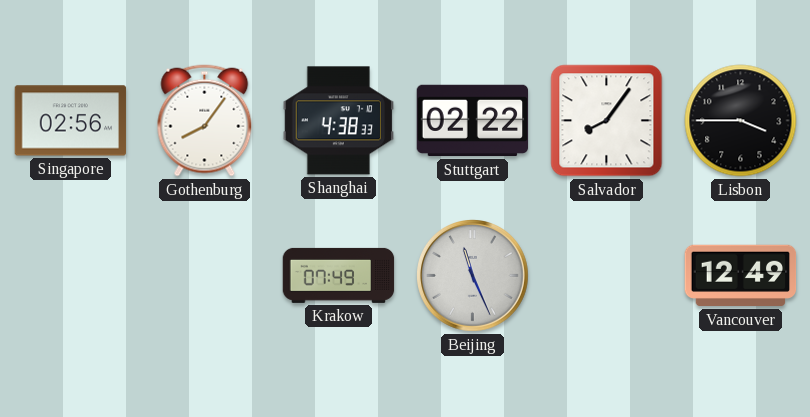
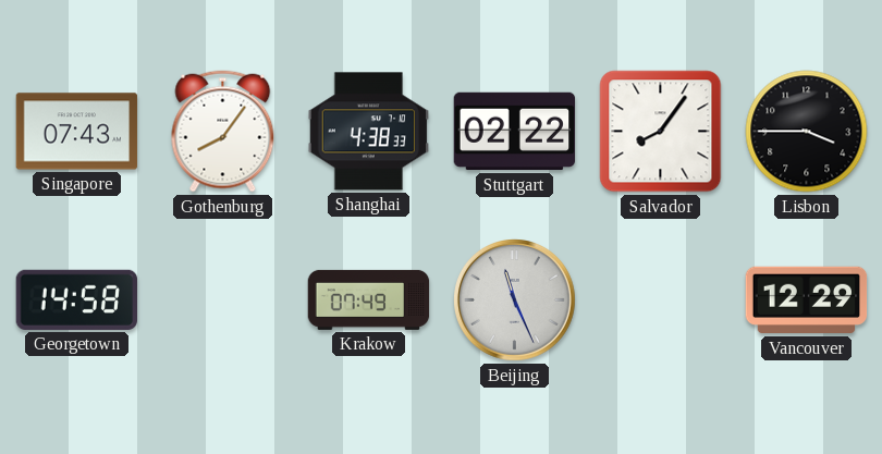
Singapore: 02:56 -> 07:43
Georgetown: none -> 14:58
Vancouver: 12:49 -> 12:29
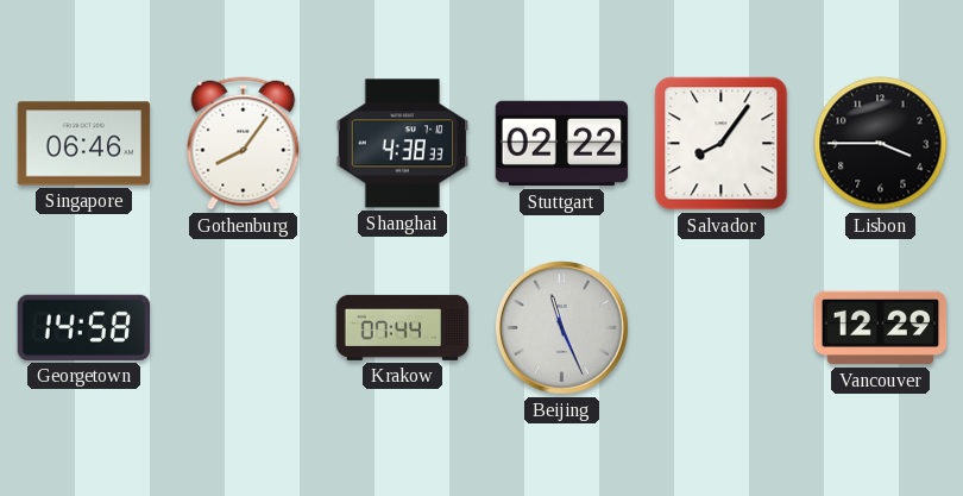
Singapore: 07:43 -> 06:46
Krakow: 07:49 -> 07:44
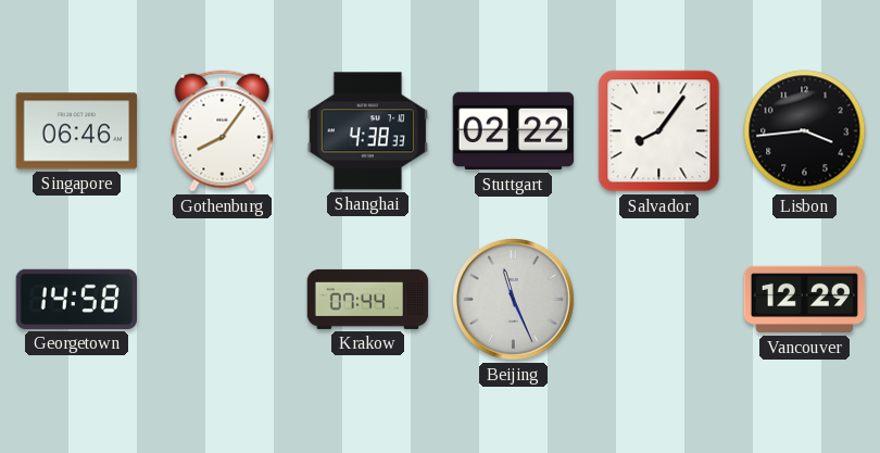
Lisbon: 3:45 -> 3:44
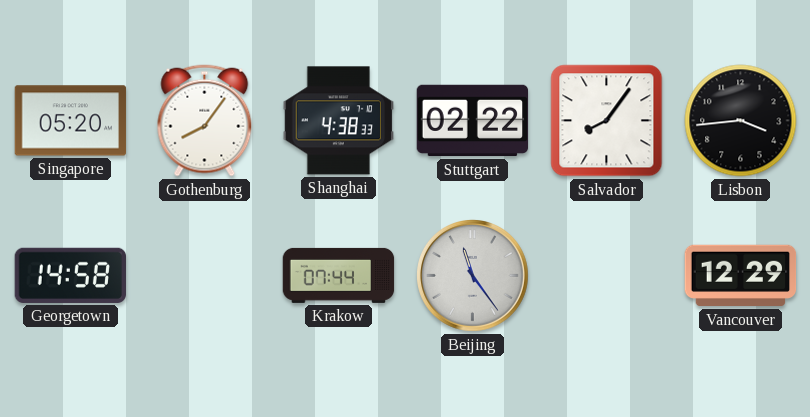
Singapore: 06:46 -> 05:20
Beijing: 11:26 -> 11:24
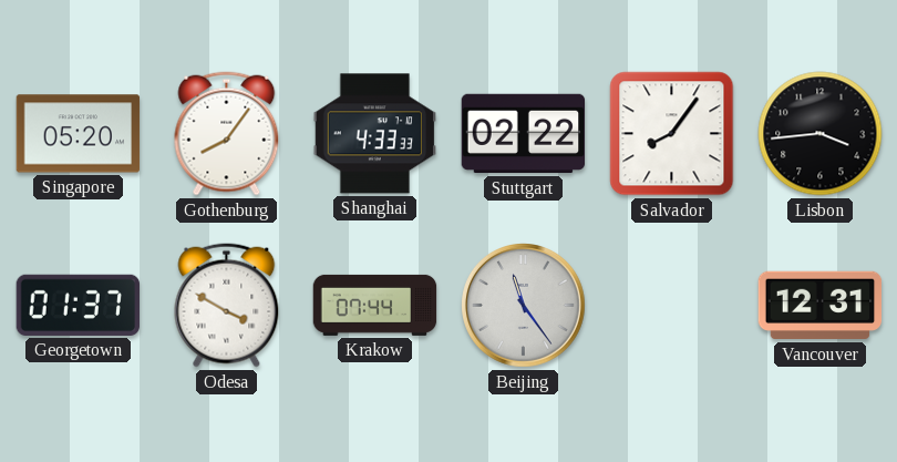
Shanghai: 4:38 -> 4:33
Georgetown: 14:58 -> 01:37
Odesa: none -> 3:50
Vancouver: 12:29 -> 12:31
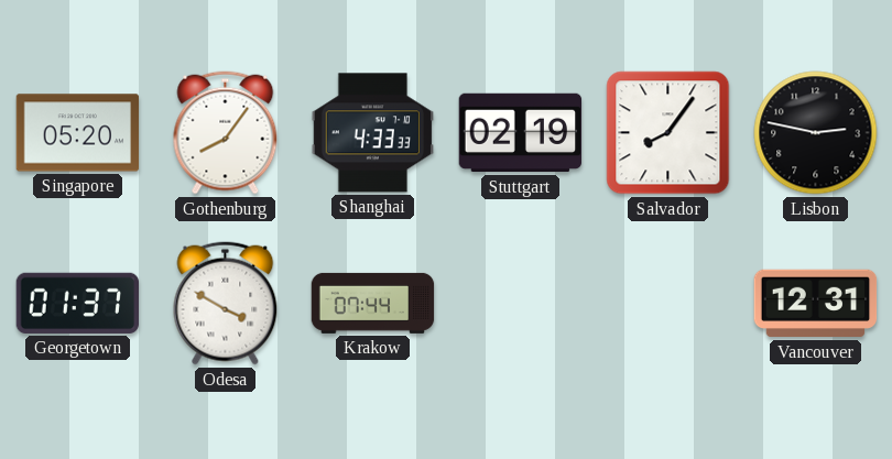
Stuttgart: 02:22 -> 02:19
Lisbon: 3:44 -> 2:47
Beijing: 11:24 -> none
